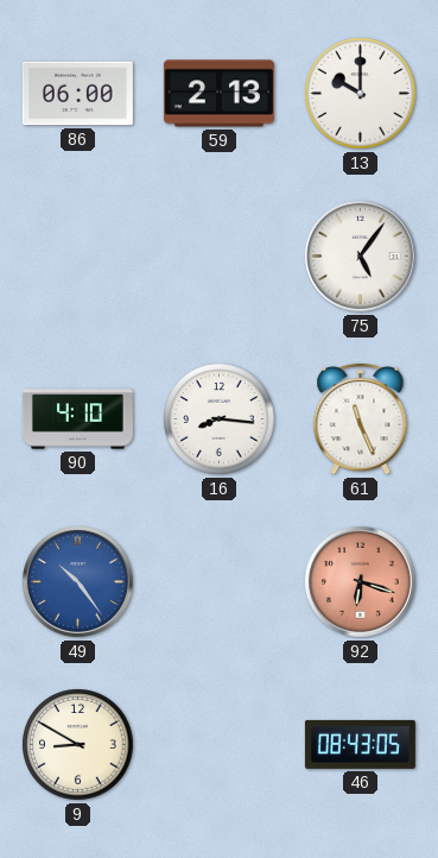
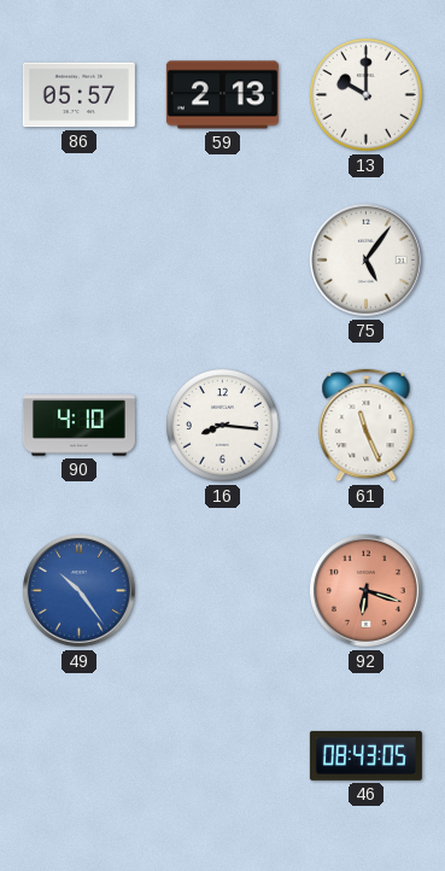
86: 06:00 -> 05:57
9: 8:50 -> none
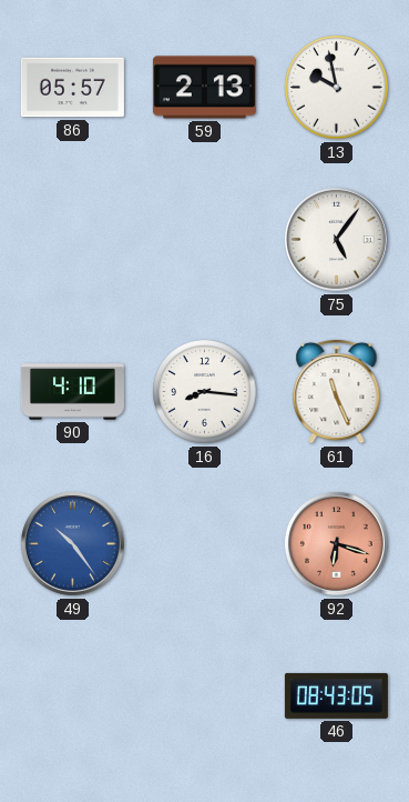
13: 10:00 -> 9:58
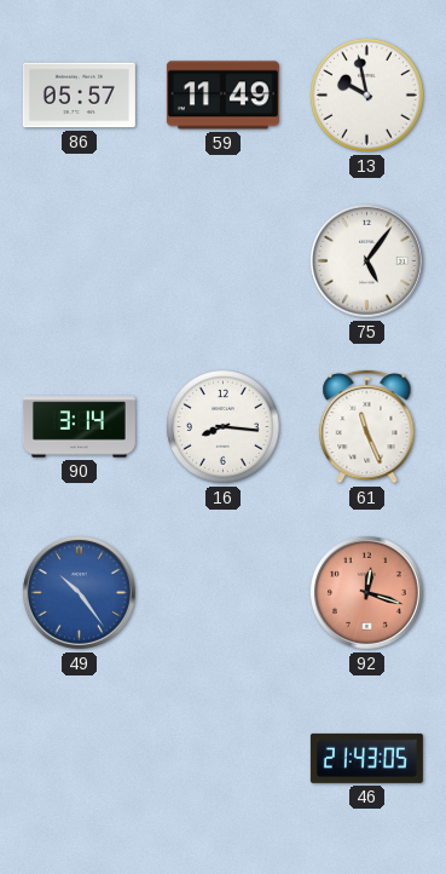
59: 2:13 -> 11:49
90: 4:10 -> 3:14
92: 6:18 -> 12:18
46: 08:43 -> 21:43
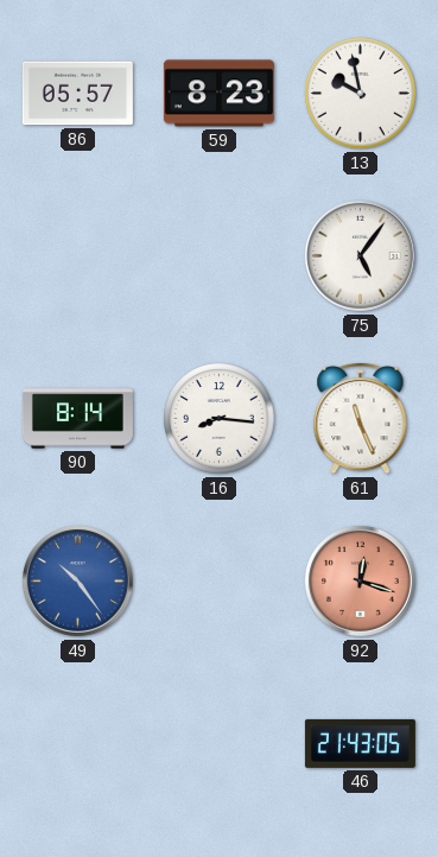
59: 11:49 -> 8:23
90: 3:14 -> 8:14
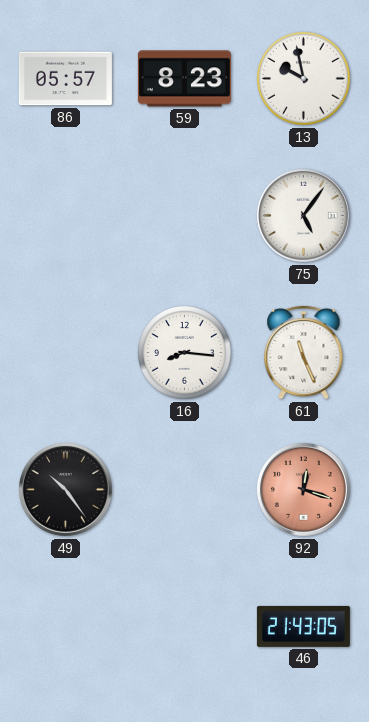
90: 8:14 -> none
49 dial: blue -> black
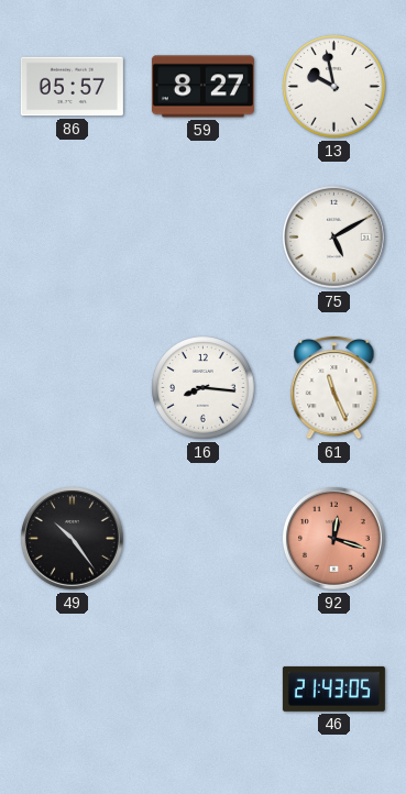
59: 8:23 -> 8:27
75: 5:06 -> 5:10
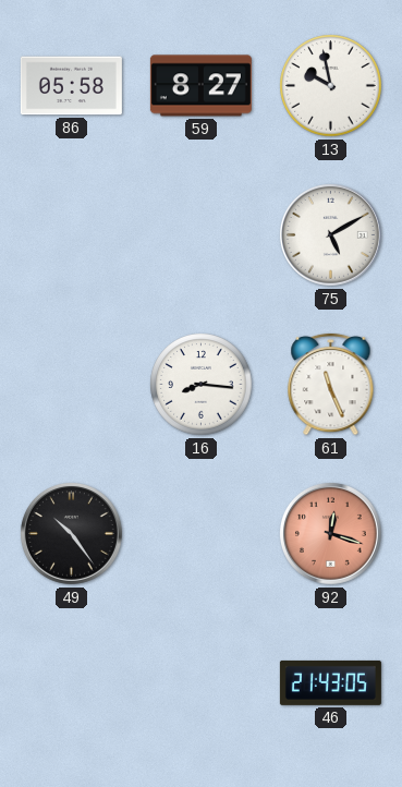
86: 05:57 -> 05:58
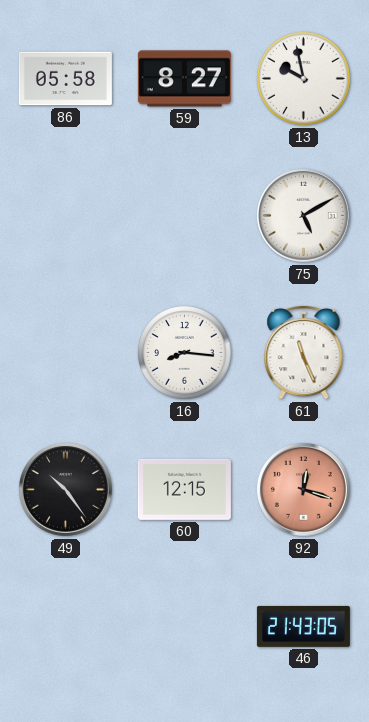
60: none -> 12:15
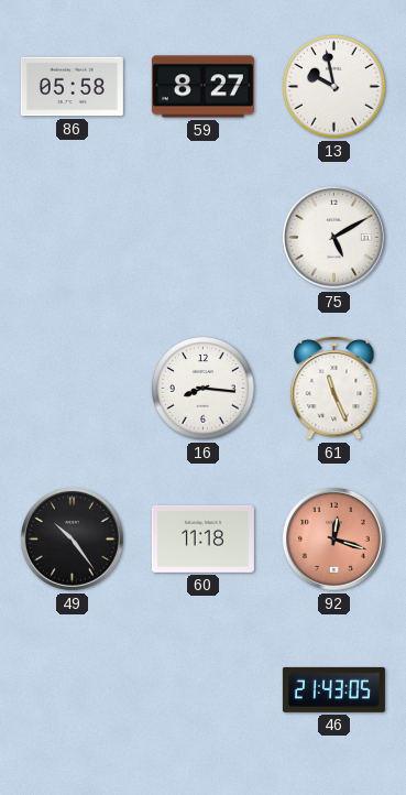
60: 12:15 -> 11:18
